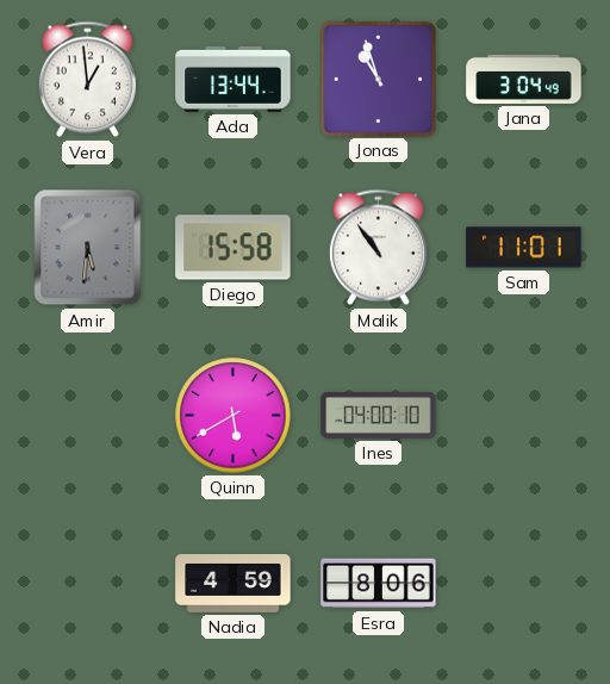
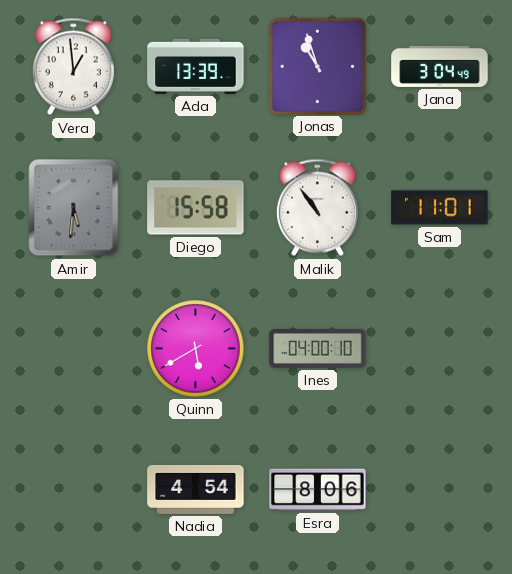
Ada: 13:44 -> 13:39
Nadia: 4:59 -> 4:54
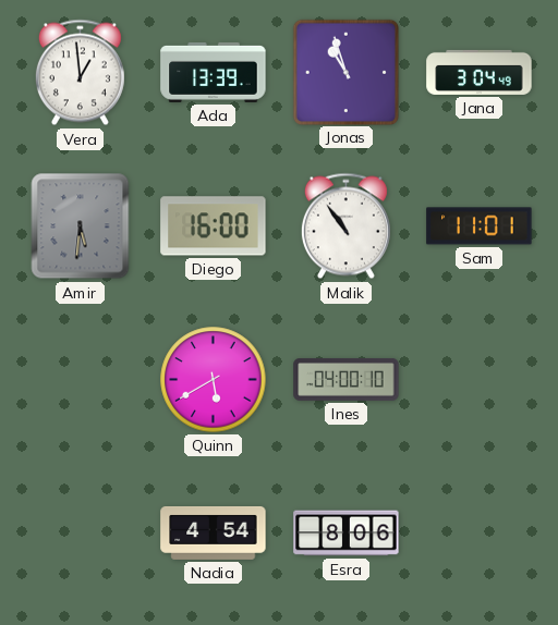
Diego: 15:58 -> 16:00
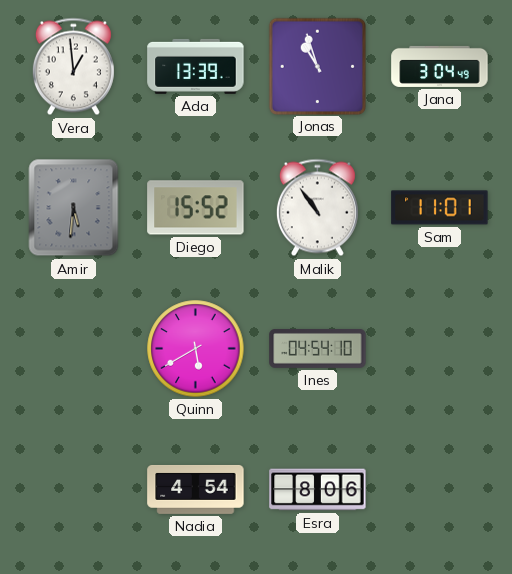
Diego: 16:00 -> 15:52
Ines: 04:00 -> 04:54
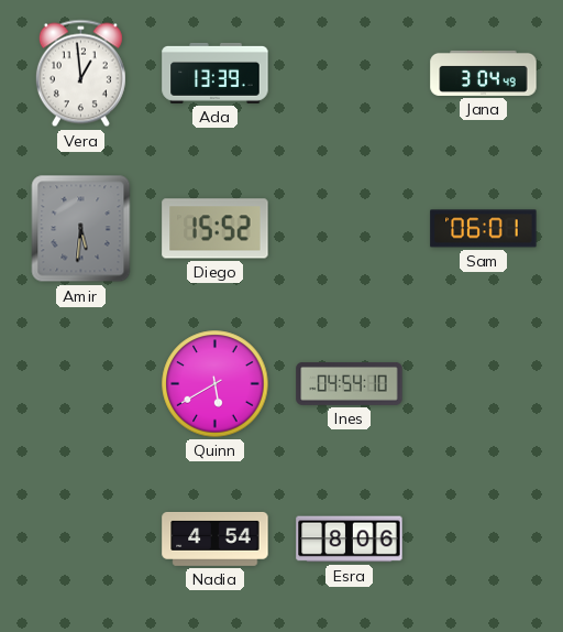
Jonas: 10:57 -> none
Malik: 10:54 -> none
Sam: 11:01 -> 06:01
